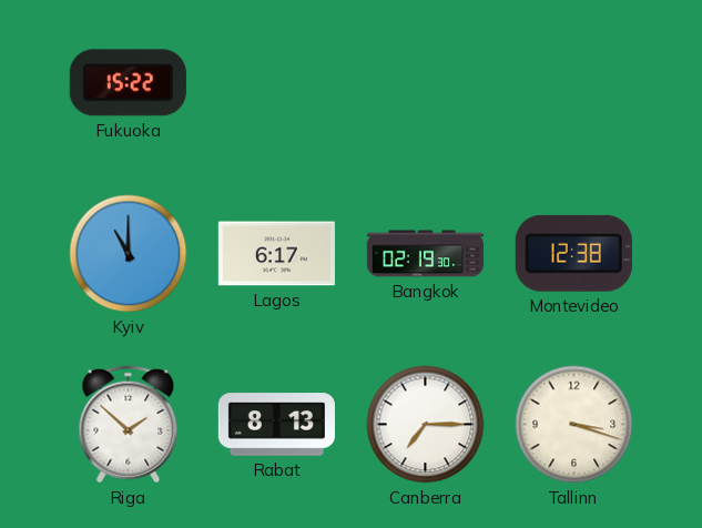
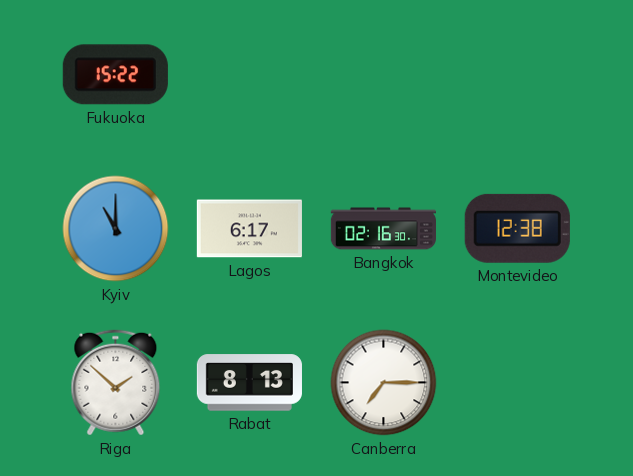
Bangkok: 02:19 -> 02:16
Tallinn: 3:18 -> none
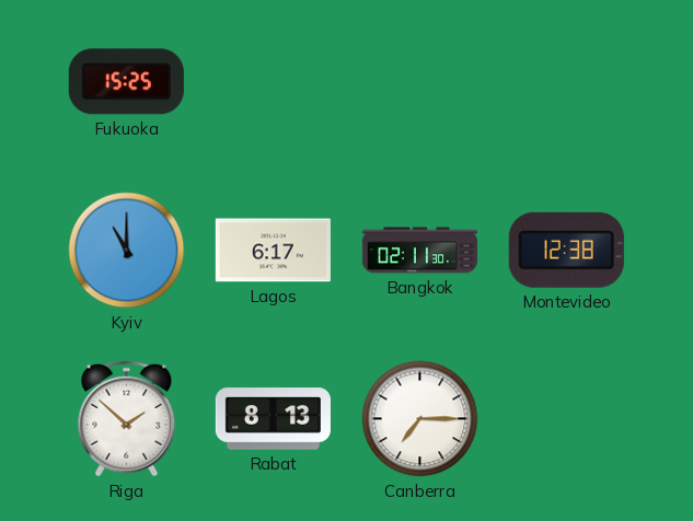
Fukuoka: 15:22 -> 15:25
Bangkok: 02:16 -> 02:11
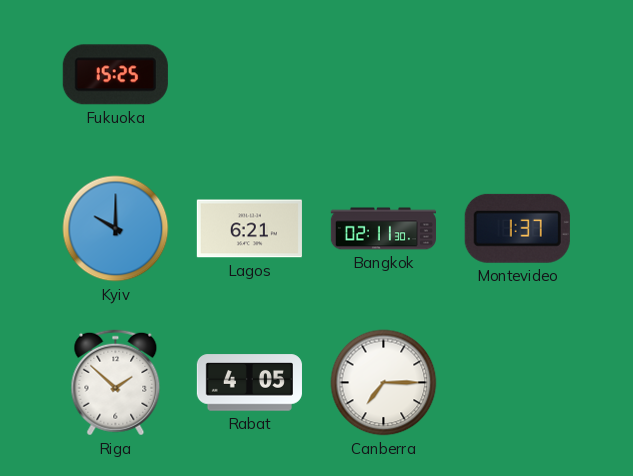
Kyiv: 11:00 -> 10:00
Lagos: 6:17 -> 6:21
Montevideo: 12:38 -> 1:37
Rabat: 8:13 -> 4:05
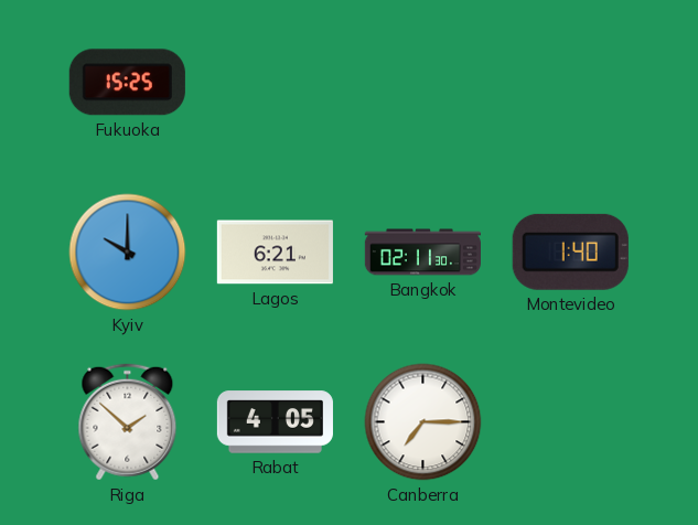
Montevideo: 1:37 -> 1:40
